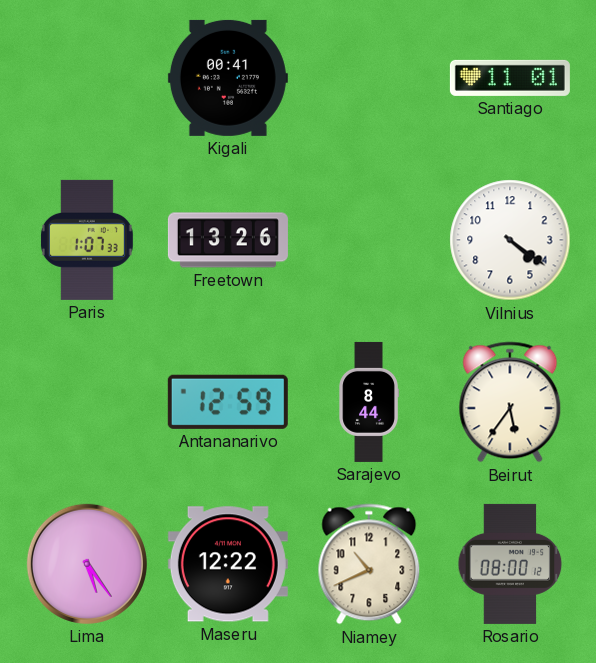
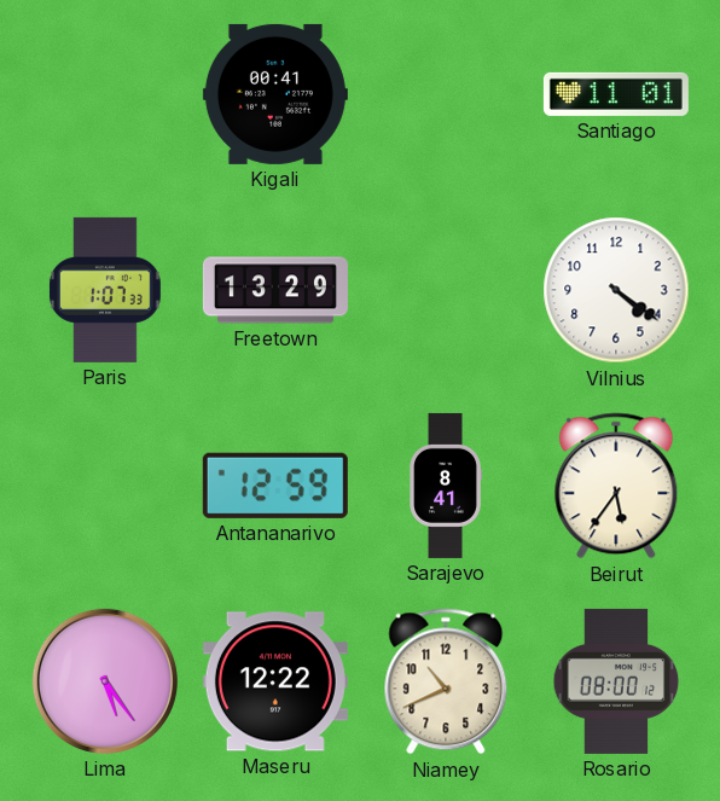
Freetown: 13:26 -> 13:29
Sarajevo: 8:44 -> 8:41
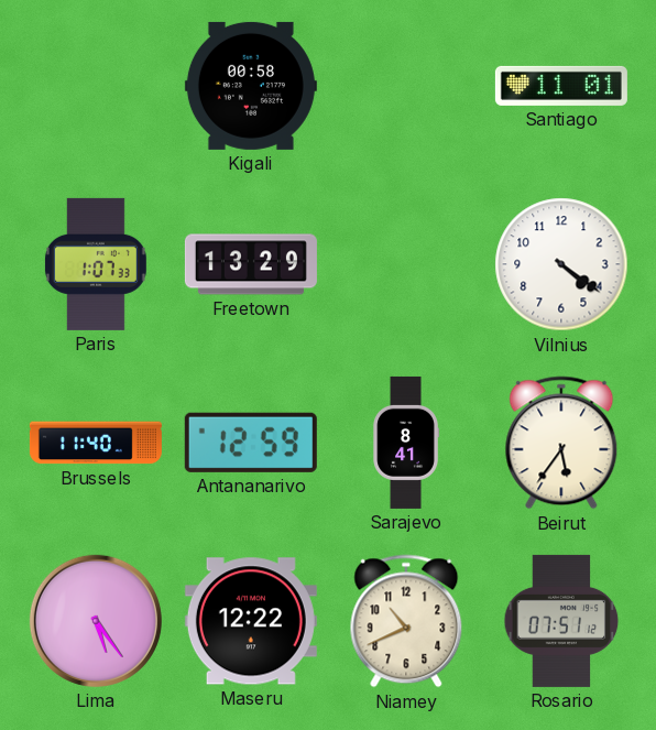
Kigali: 00:41 -> 00:58
Brussels: none -> 11:40
Rosario: 08:00 -> 07:51
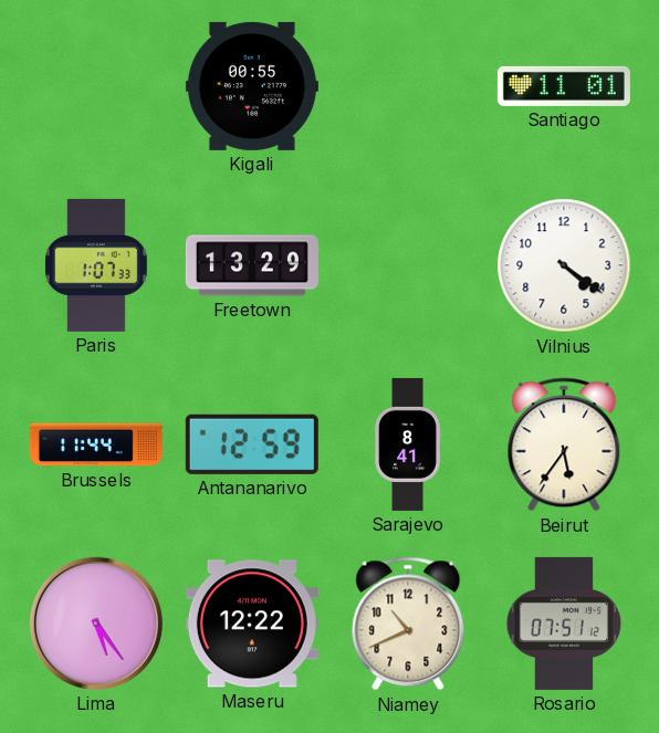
Kigali: 00:58 -> 00:55
Brussels: 11:40 -> 11:44
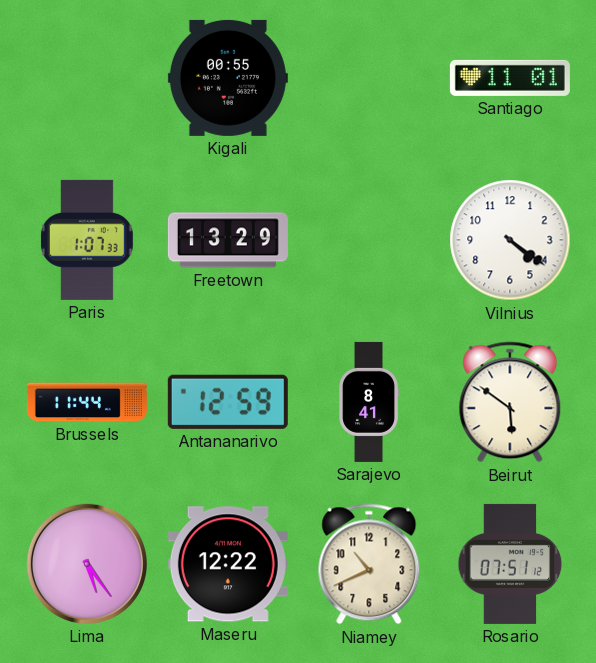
Beirut: 5:36 -> 5:51
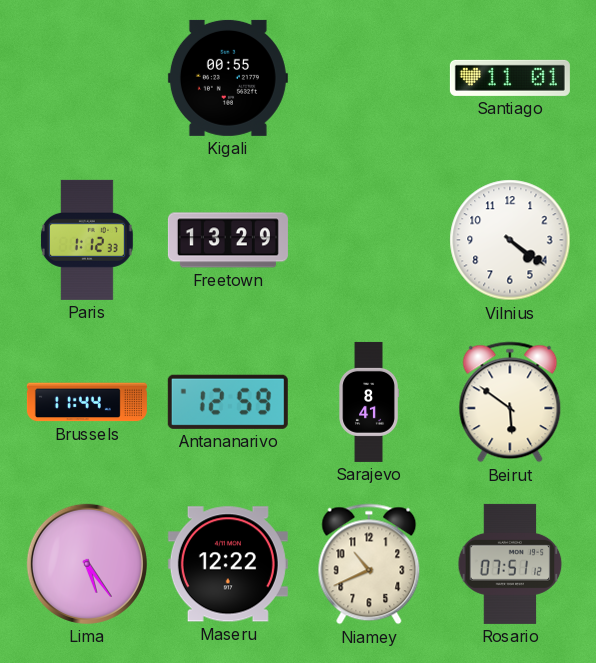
Paris: 1:07 -> 1:12
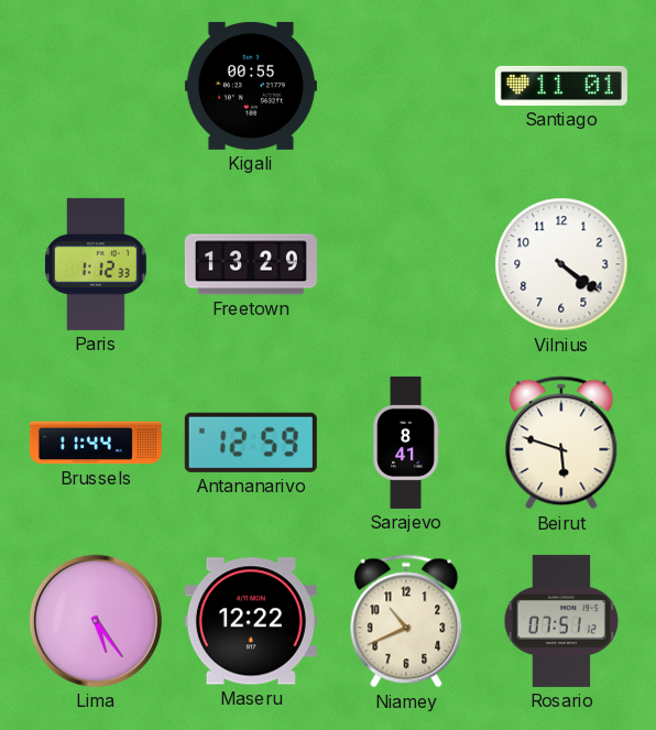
Beirut: 5:51 -> 5:48
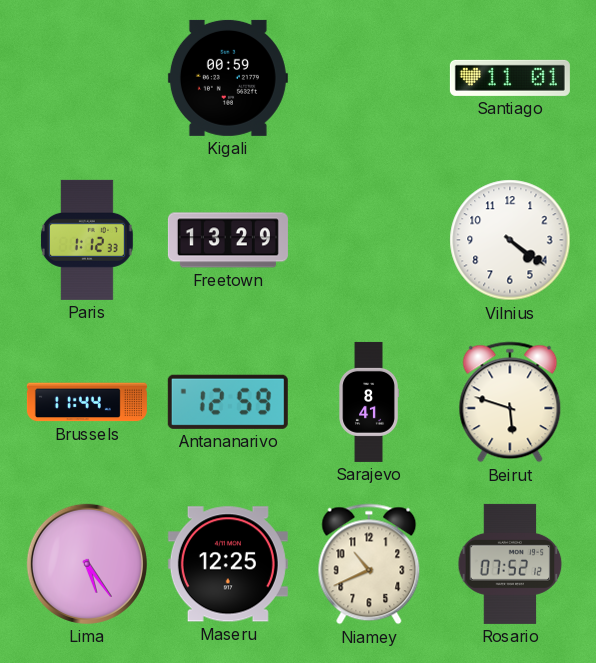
Kigali: 00:55 -> 00:59
Maseru: 12:22 -> 12:25
Rosario: 07:51 -> 07:52
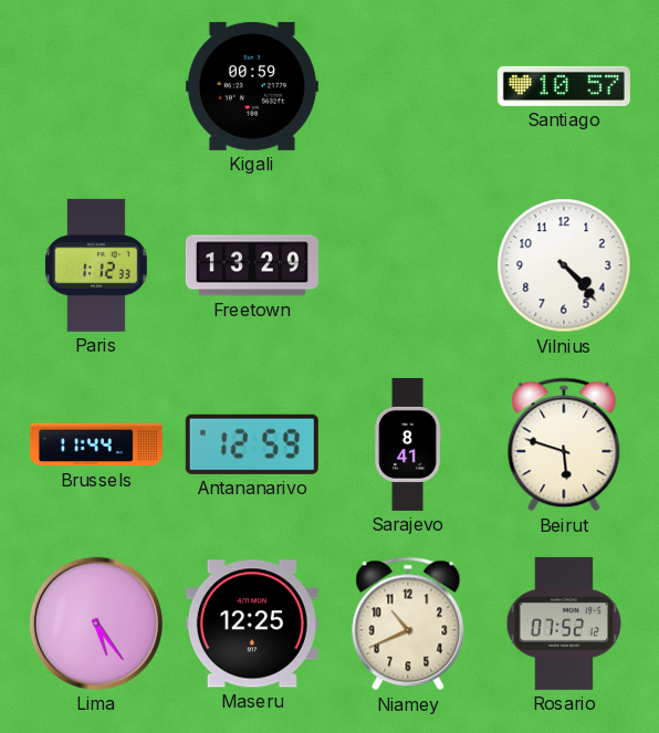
Santiago: 11:01 -> 10:57
Vilnius: 4:21 -> 4:23
